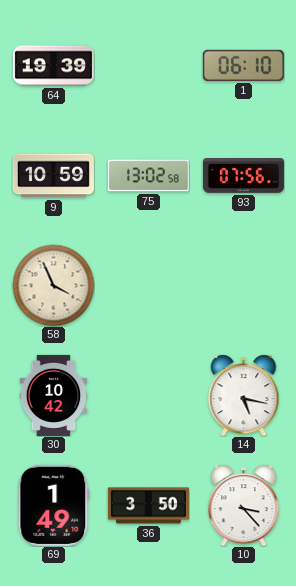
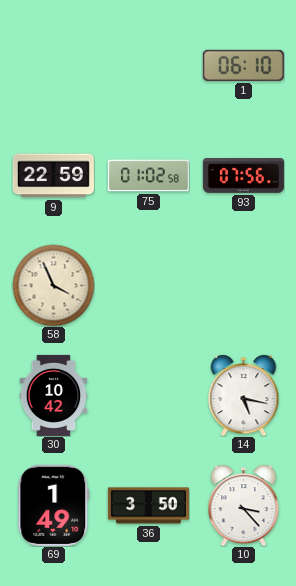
64: 19:39 -> none
9: 10:59 -> 22:59
75: 13:02 -> 01:02
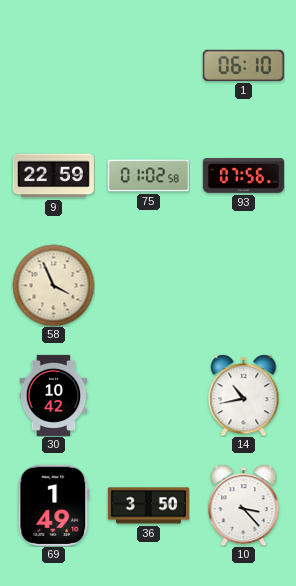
14: 5:17 -> 10:43
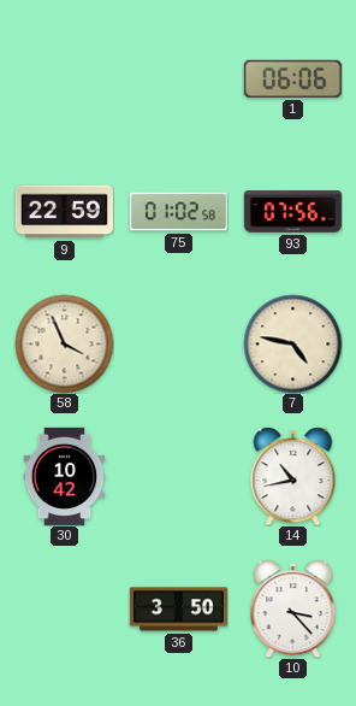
1: 06:10 -> 06:06
7: none -> 4:47
69: 1:49 -> none
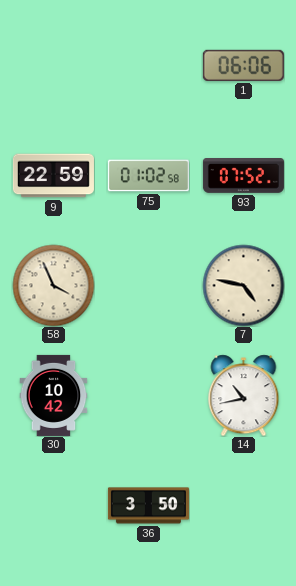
93: 07:56 -> 07:52
10: 3:23 -> none
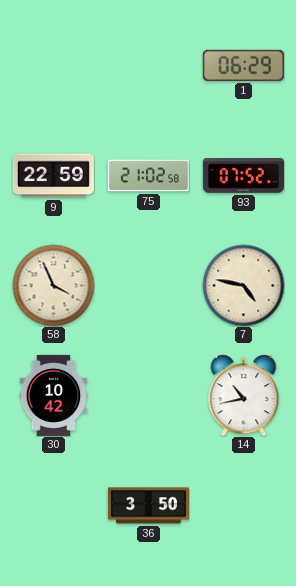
1: 06:06 -> 06:29
75: 01:02 -> 21:02
